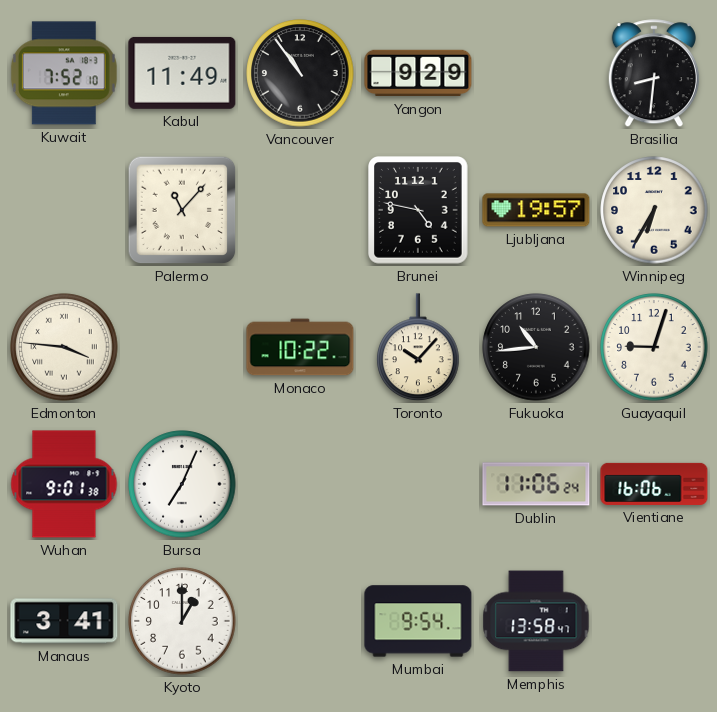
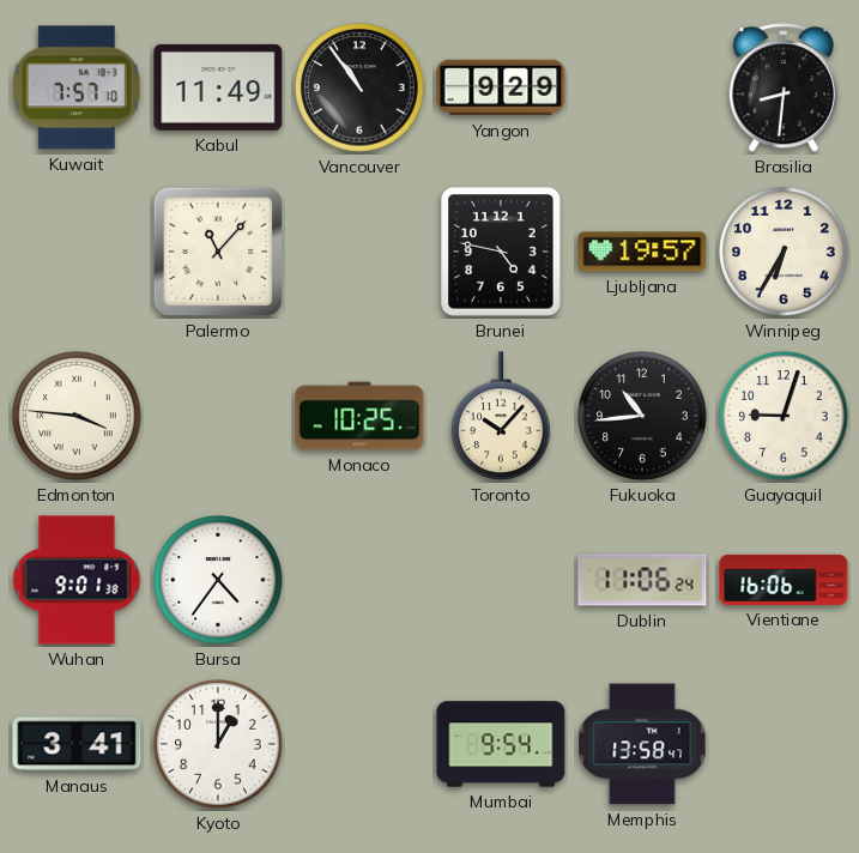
Kuwait: 7:52 -> 7:57
Monaco: 10:22 -> 10:25
Bursa: 7:04 -> 4:36
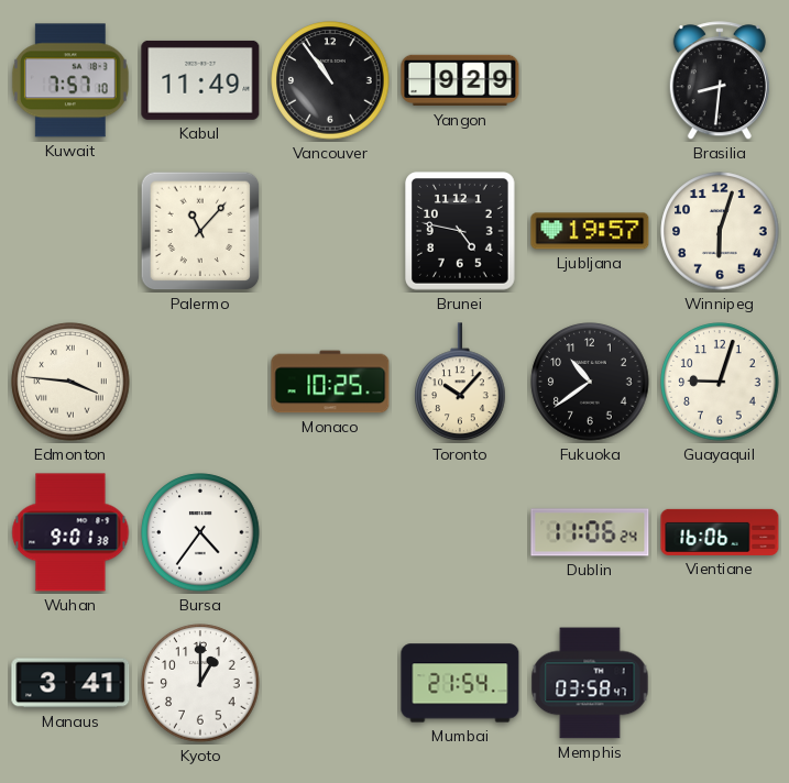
Winnipeg: 6:35 -> 6:03
Fukuoka: 10:44 -> 10:39
Mumbai: 9:54 -> 21:54
Memphis: 13:58 -> 03:58
